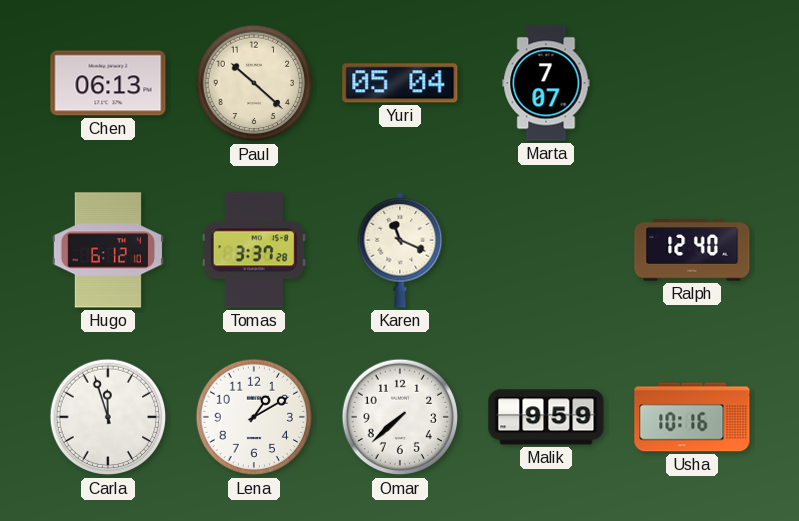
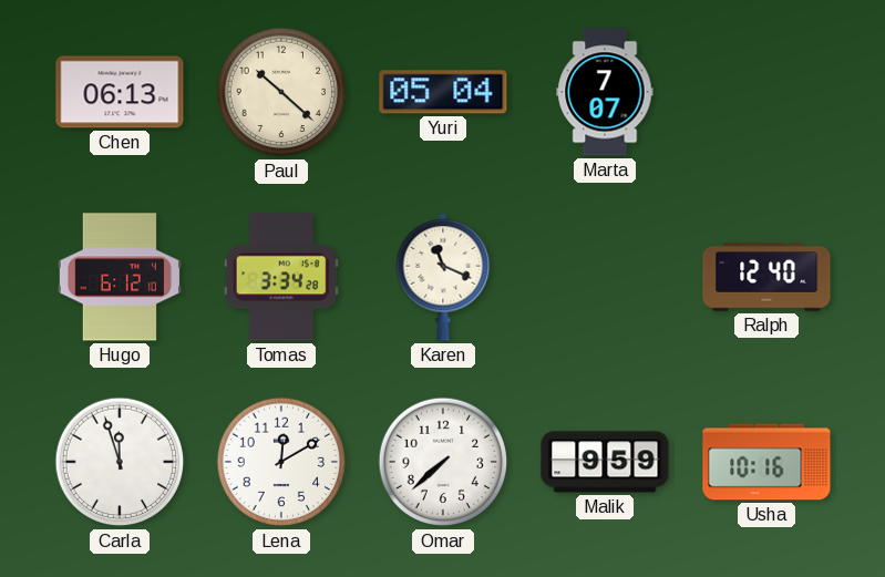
Tomas: 3:37 -> 3:34
Lena: 1:10 -> 12:10
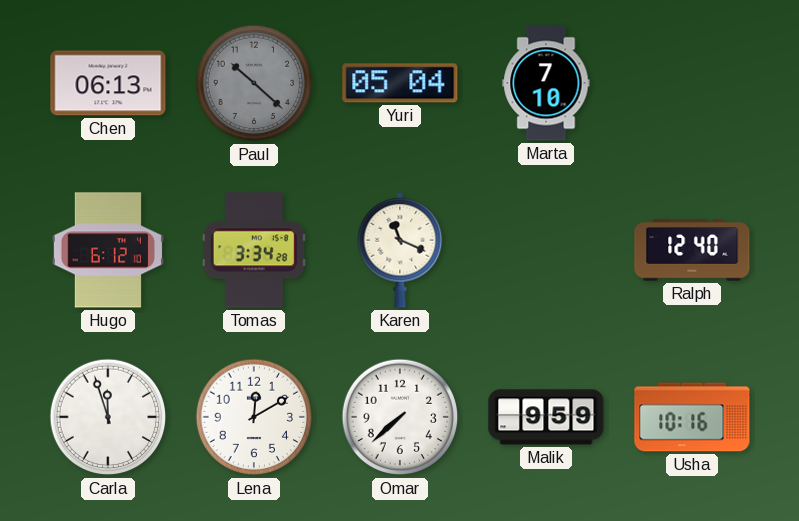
Paul dial: cream -> grey
Marta: 7:07 -> 7:10
